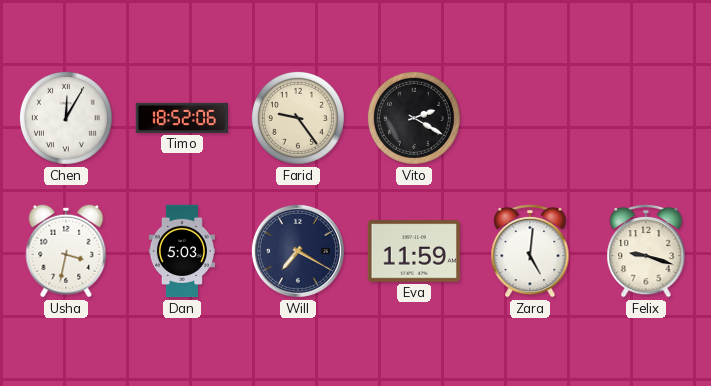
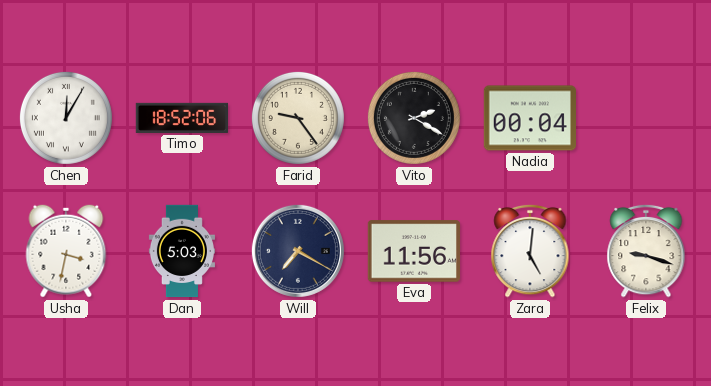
Nadia: none -> 00:04
Eva: 11:59 -> 11:56
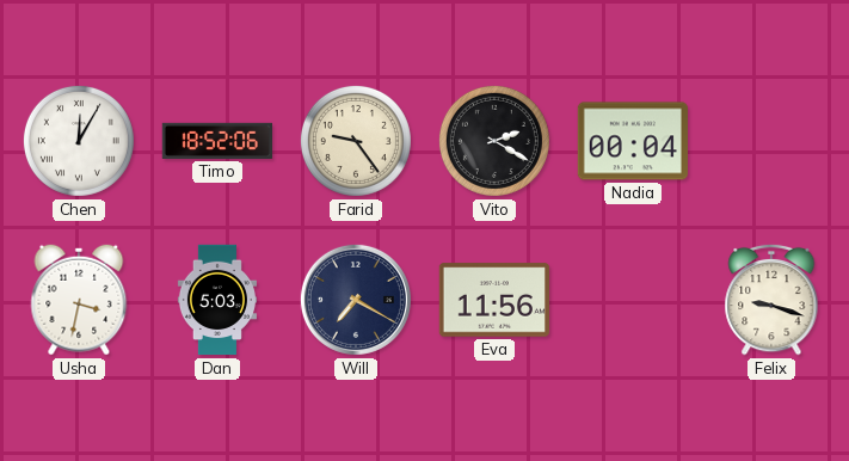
Zara: 5:01 -> none
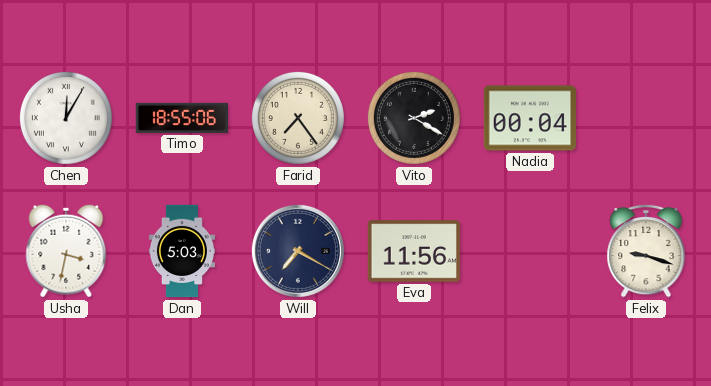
Timo: 18:52 -> 18:55
Farid: 9:24 -> 7:24
